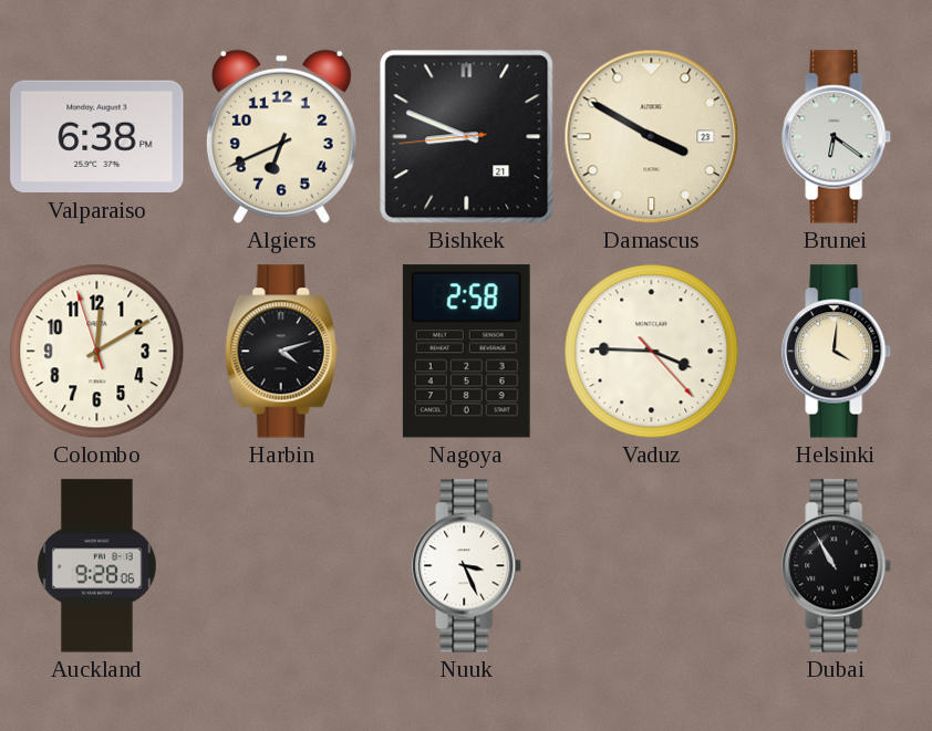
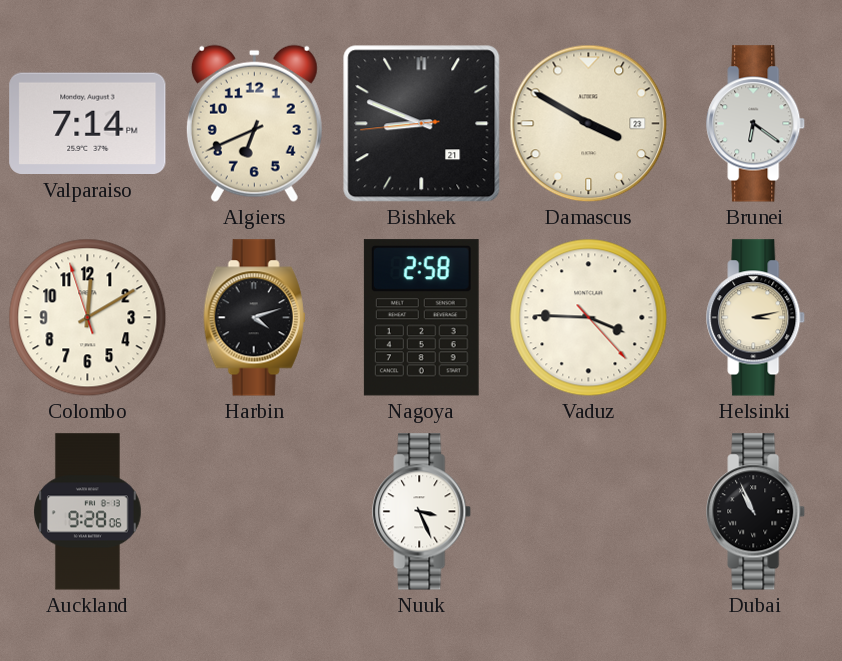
Valparaiso: 6:38 -> 7:14
Helsinki: 4:01 -> 3:13
Dubai: 10:55 -> 10:56
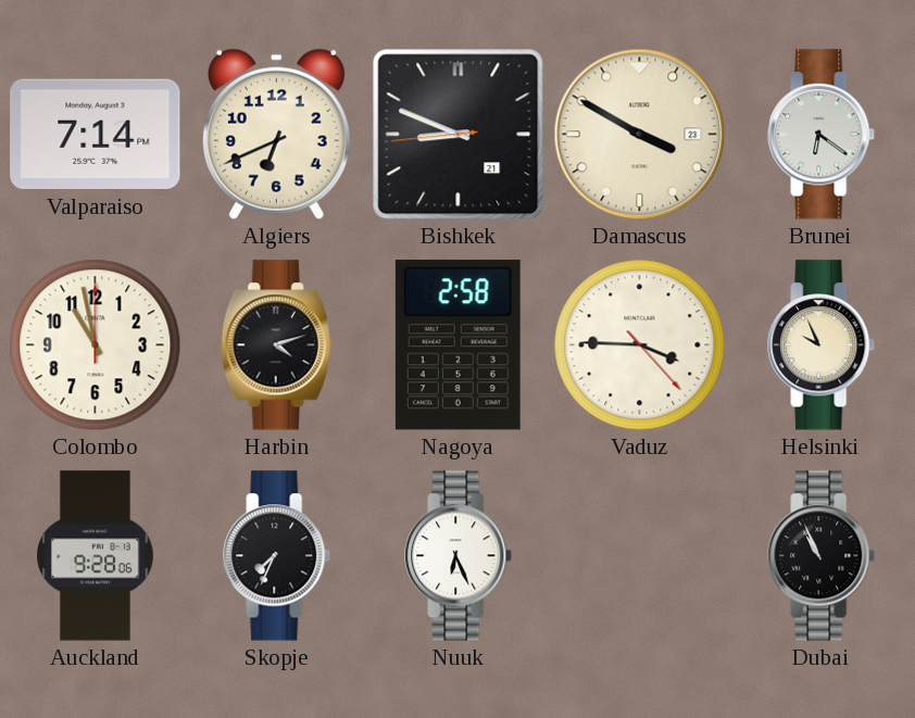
Colombo: 12:09 -> 10:58
Helsinki: 3:13 -> 9:56
Skopje: none -> 7:34
Nuuk: 3:26 -> 6:26
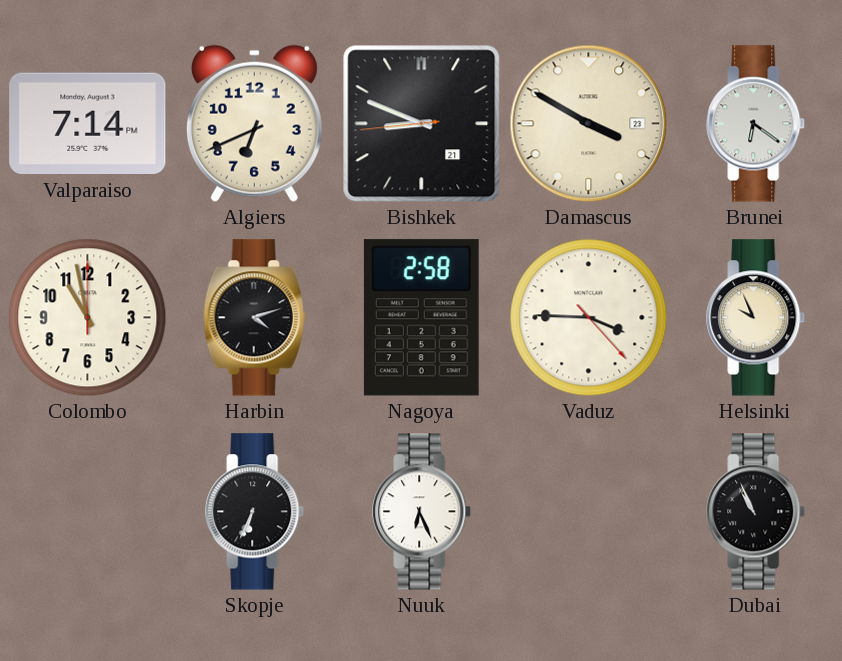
Auckland: 9:28 -> none
Skopje: 7:34 -> 6:34
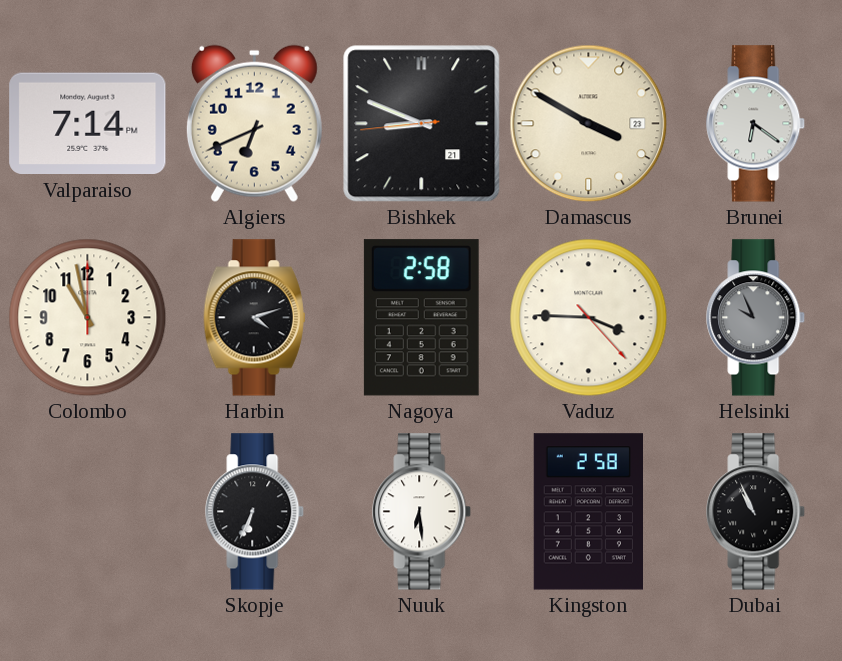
Helsinki dial: cream -> grey
Nuuk: 6:26 -> 6:29
Kingston: none -> 2:58
